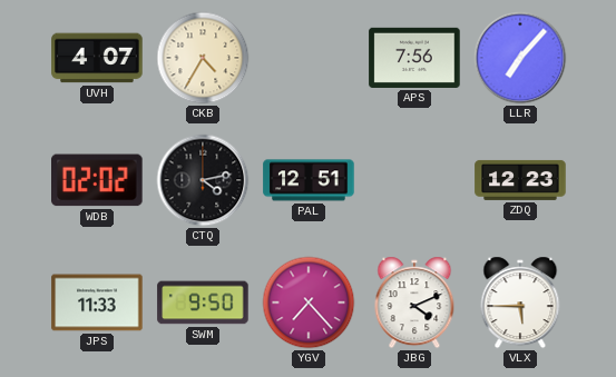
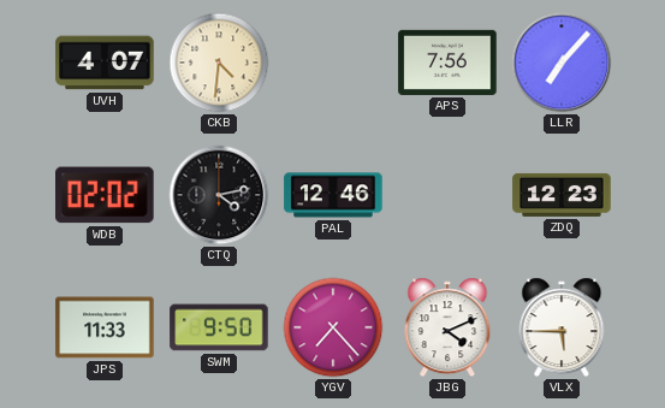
CKB: 4:35 -> 4:31
PAL: 12:51 -> 12:46
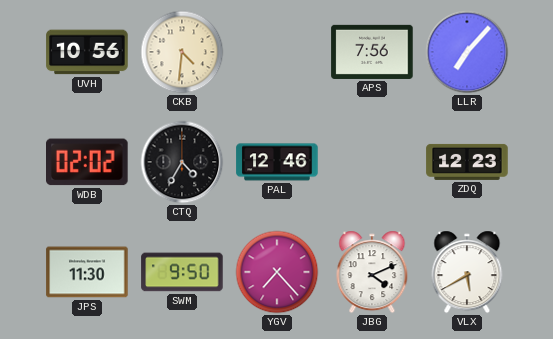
UVH: 4:07 -> 10:56
CTQ: 4:13 -> 4:35
JPS: 11:33 -> 11:30
VLX: 5:45 -> 5:40
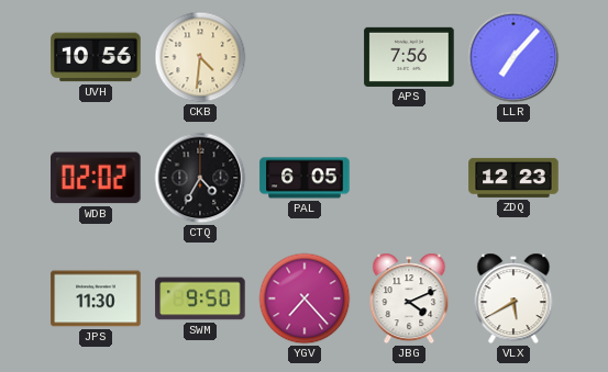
PAL: 12:46 -> 6:05
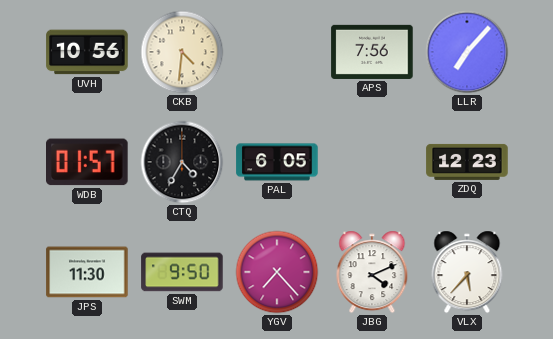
WDB: 02:02 -> 01:57
VLX: 5:40 -> 5:37
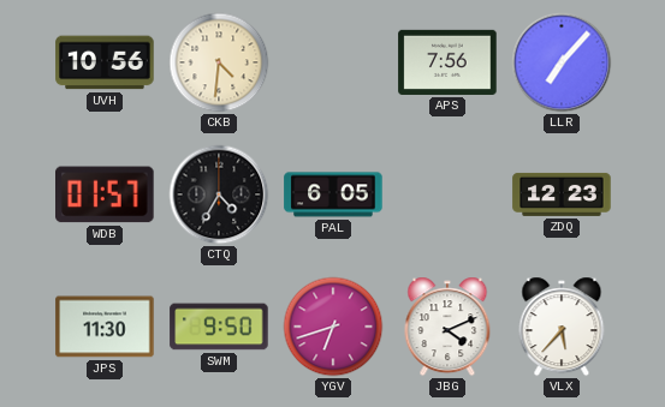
YGV: 7:23 -> 6:42
